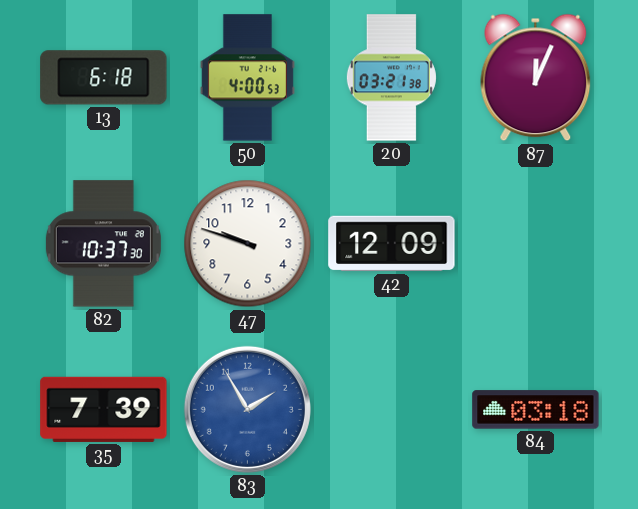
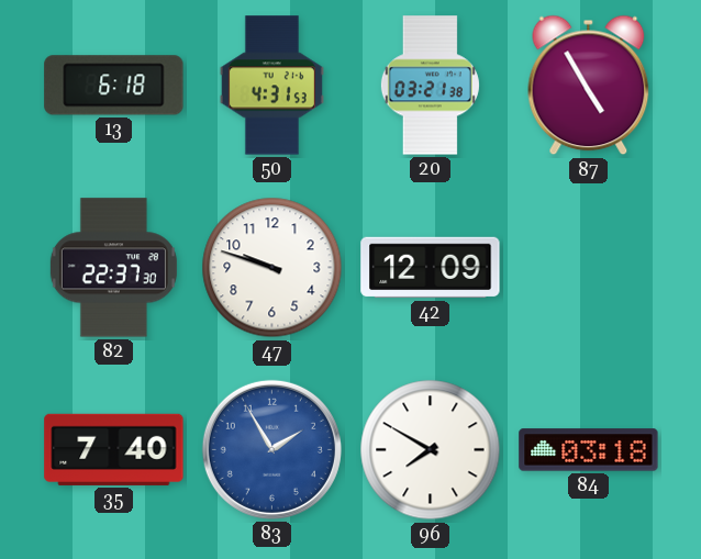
50: 4:00 -> 4:31
87: 12:04 -> 4:55
82: 10:37 -> 22:37
35: 7:39 -> 7:40
96: none -> 7:50
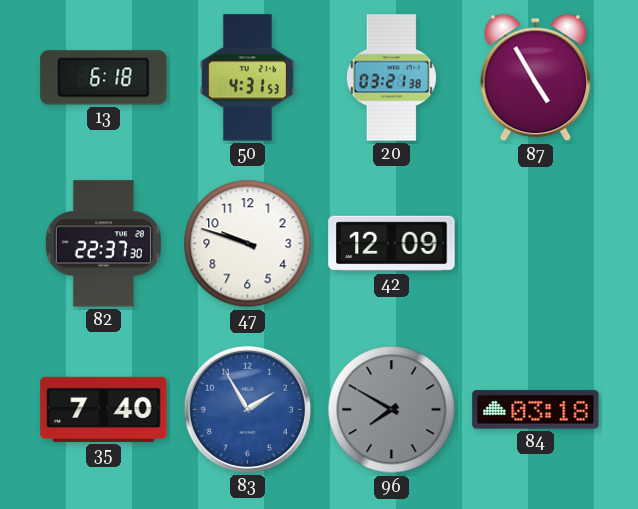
96 dial: white -> grey
